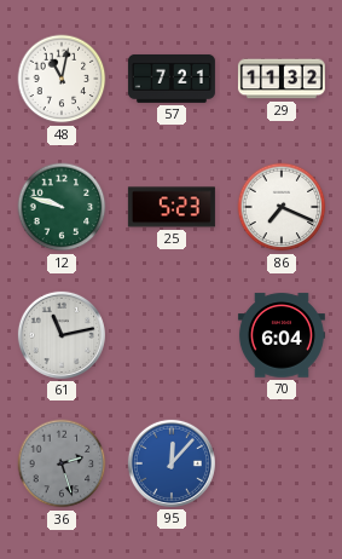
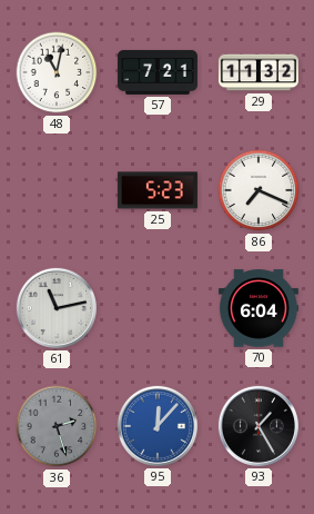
12: 9:48 -> none
93: none -> 1:25
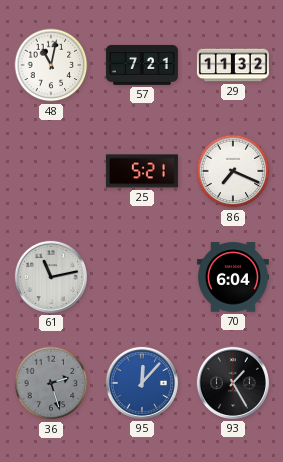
25: 5:23 -> 5:21
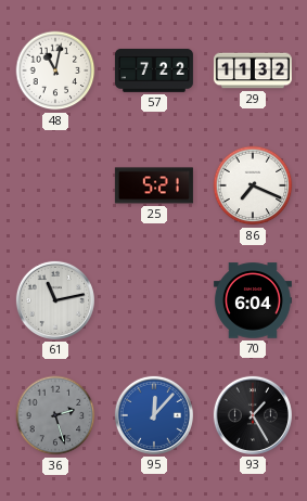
57: 7:21 -> 7:22
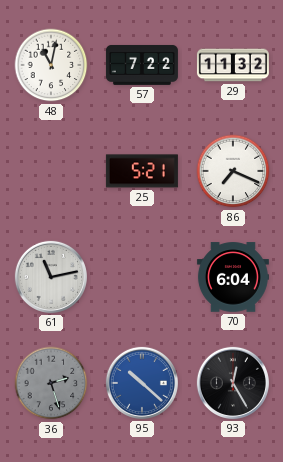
95: 12:07 -> 10:22
93: 1:25 -> 12:25
